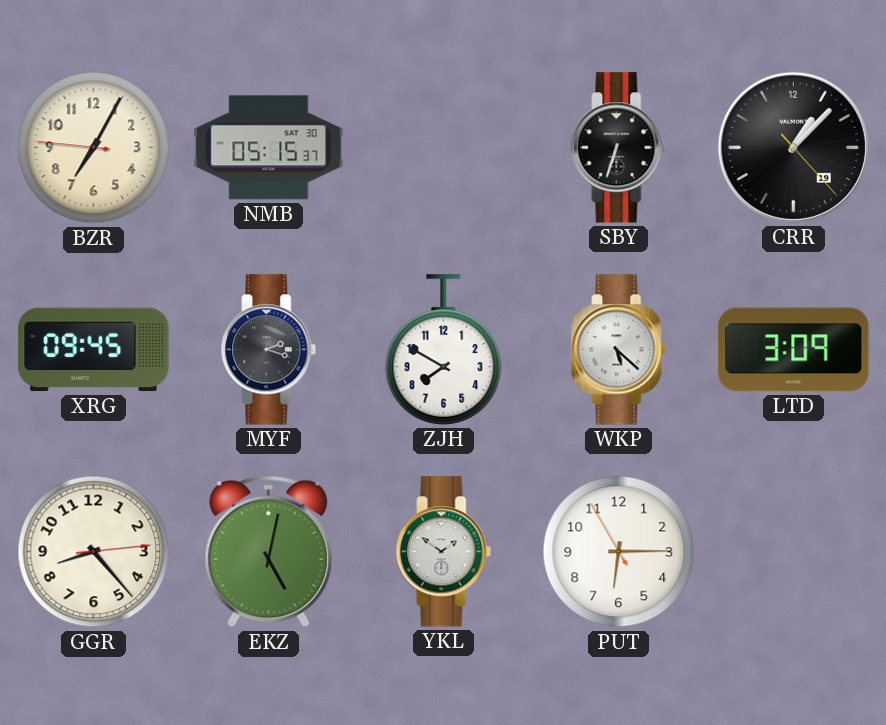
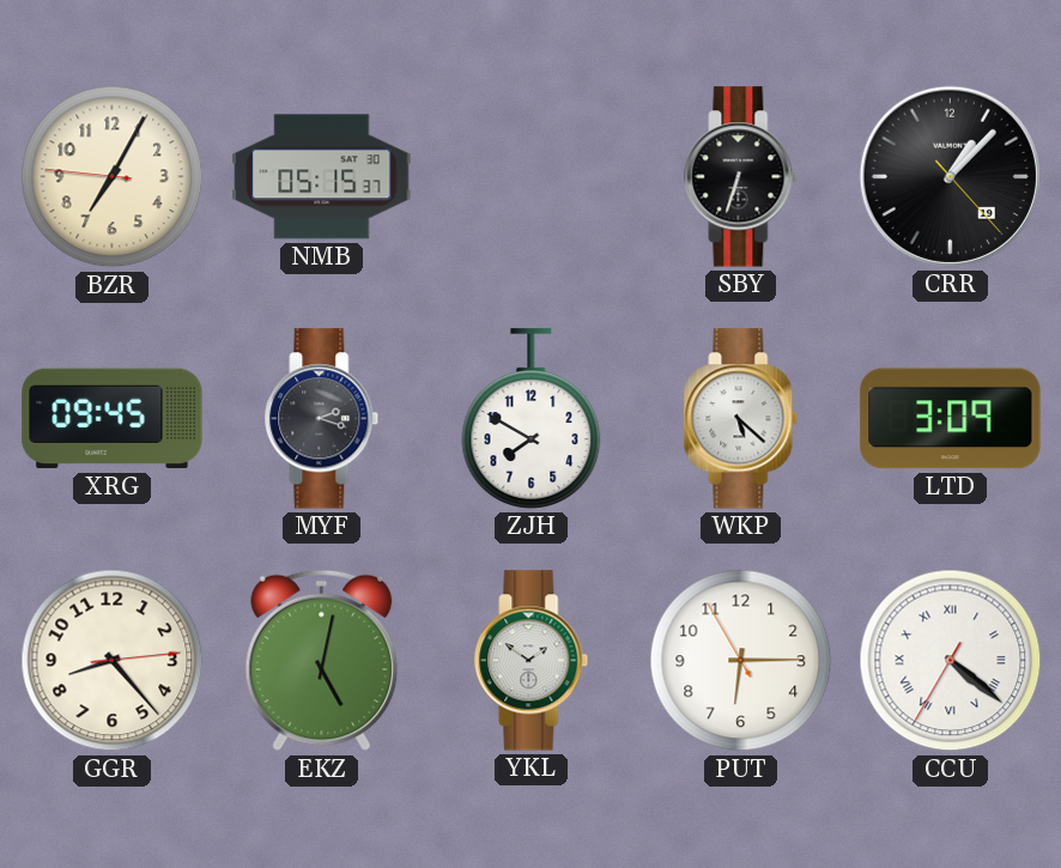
CCU: none -> 4:21
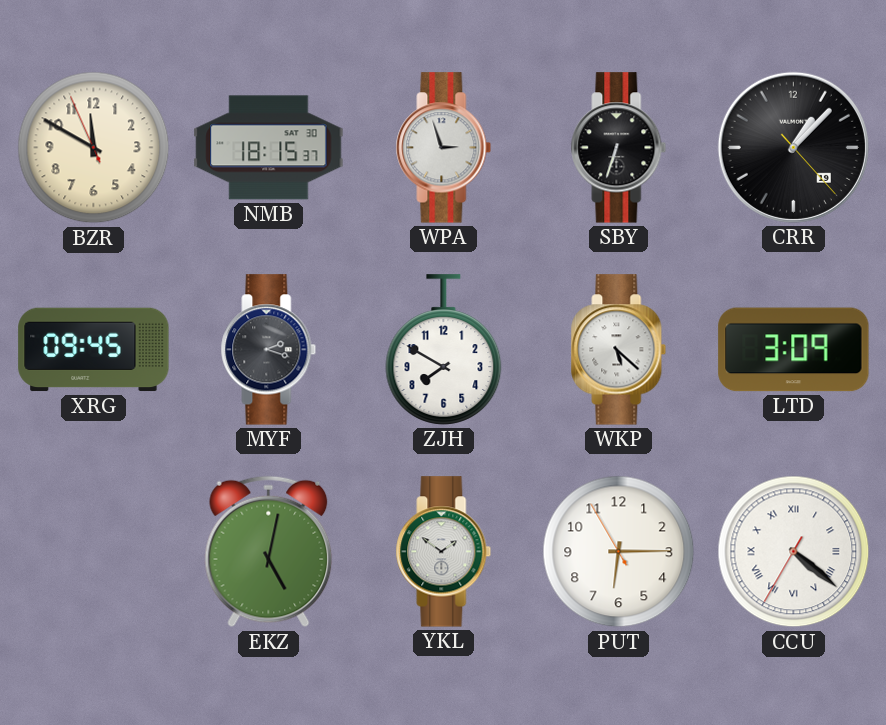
BZR: 7:04 -> 11:49
NMB: 05:15 -> 18:15
WPA: none -> 2:57
GGR: 8:23 -> none
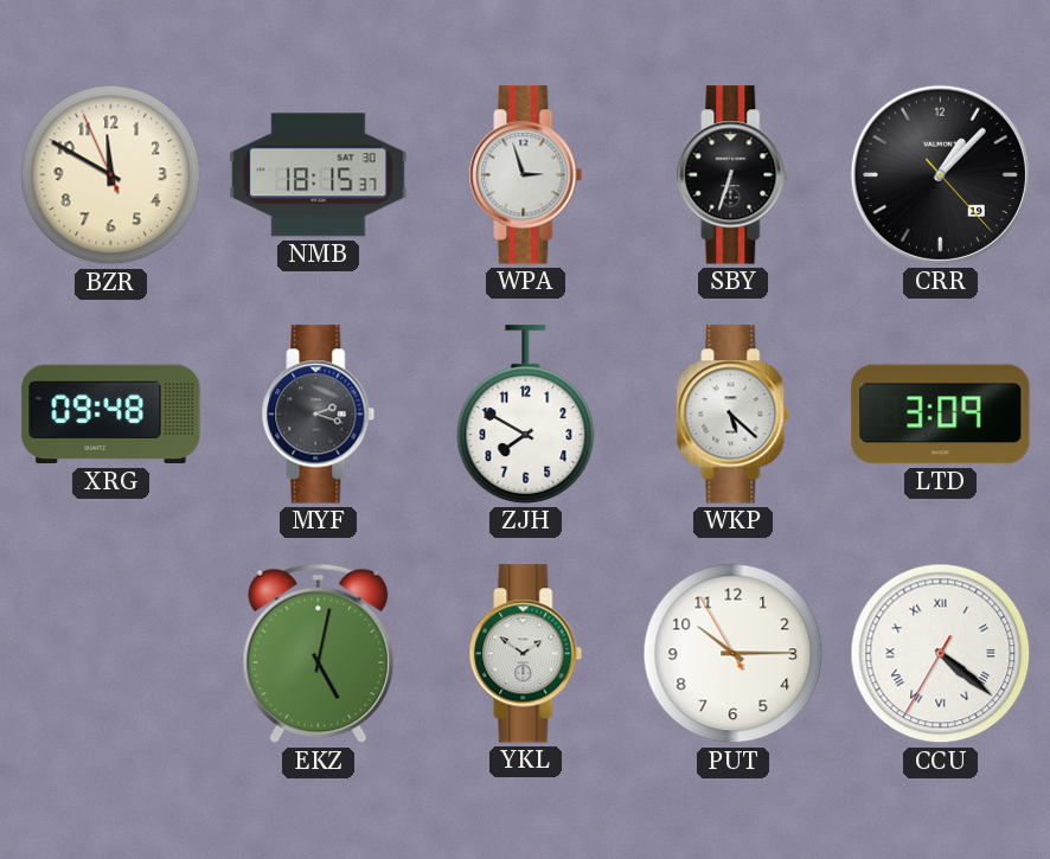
XRG: 09:45 -> 09:48
PUT: 6:14 -> 10:14
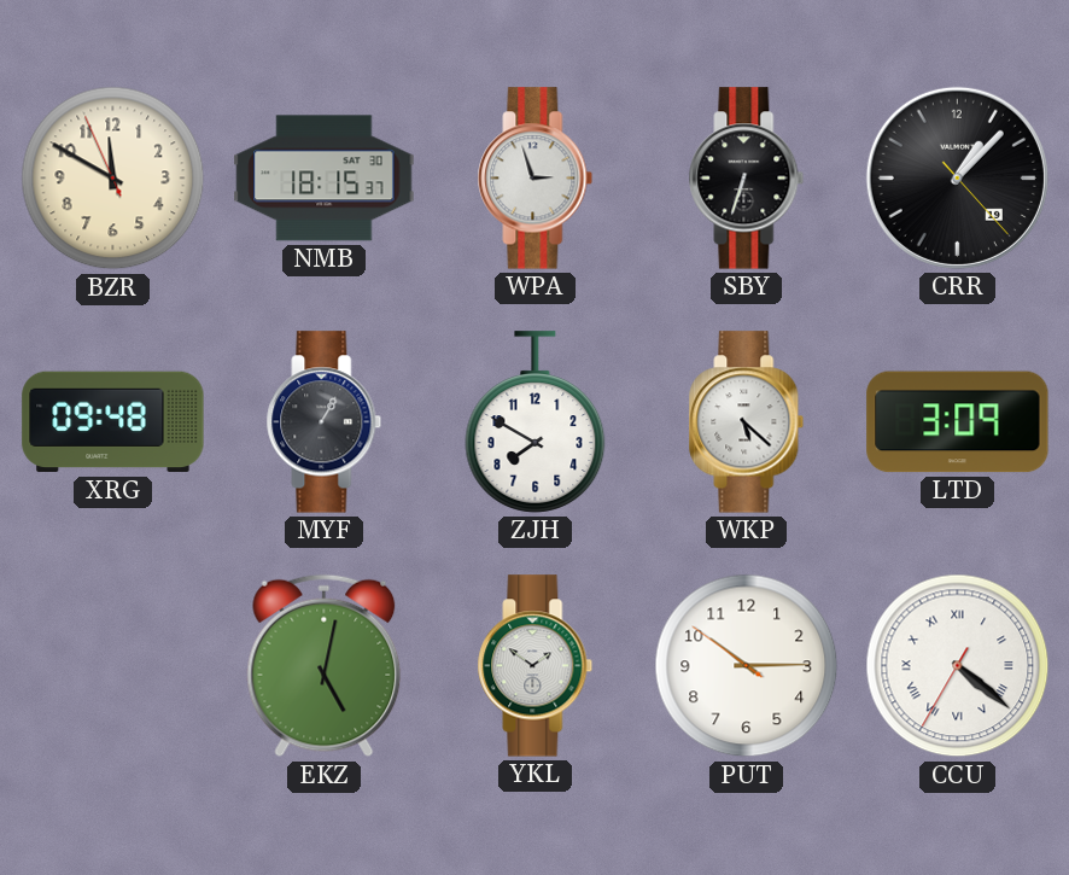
MYF: 2:18 -> 1:05
PUT: 10:14:55 -> 10:14:51
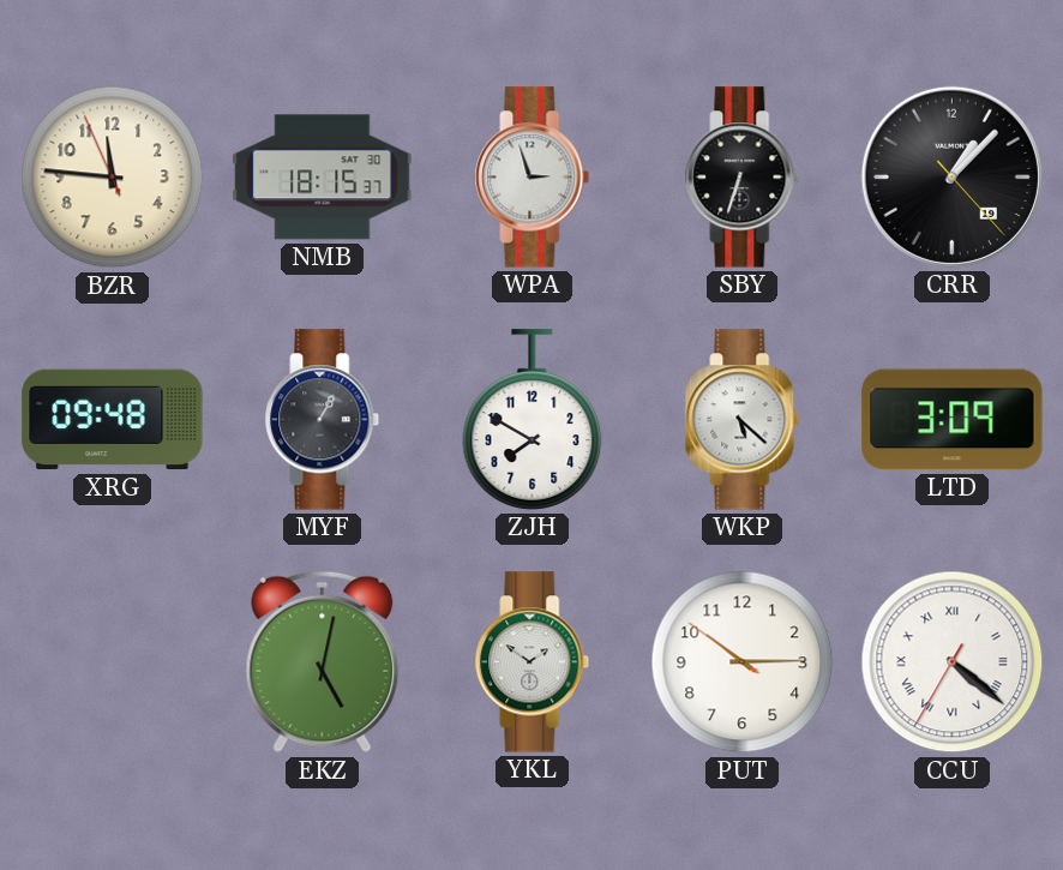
BZR: 11:49 -> 11:45
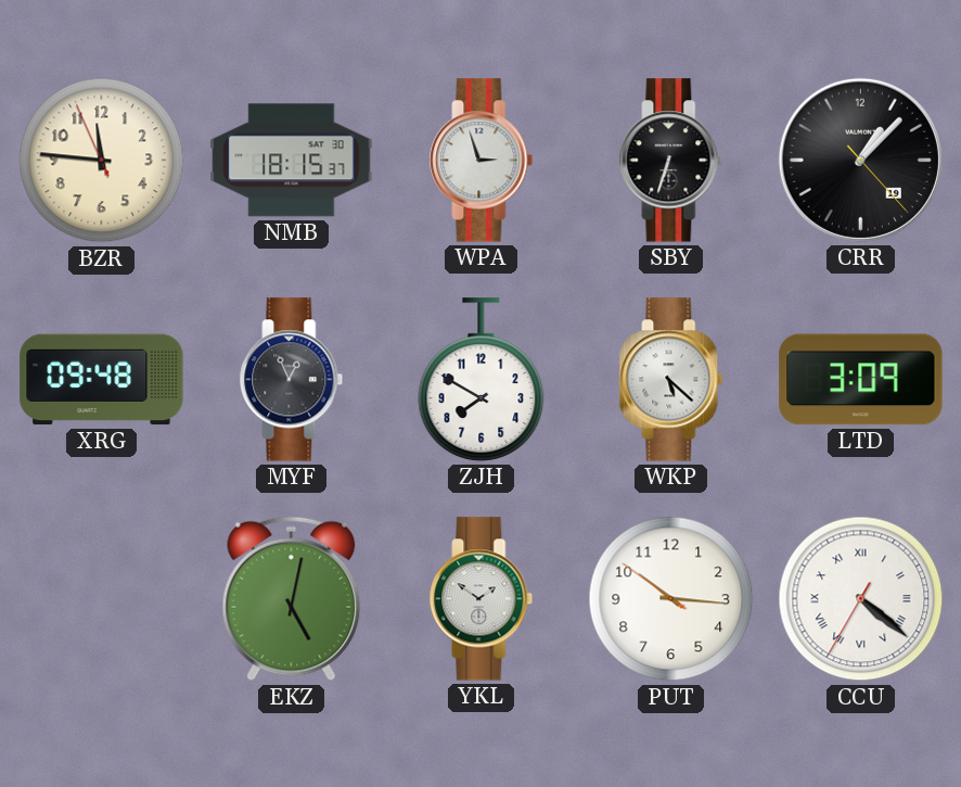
MYF: 1:05 -> 12:56
PUT: 10:14 -> 10:15
